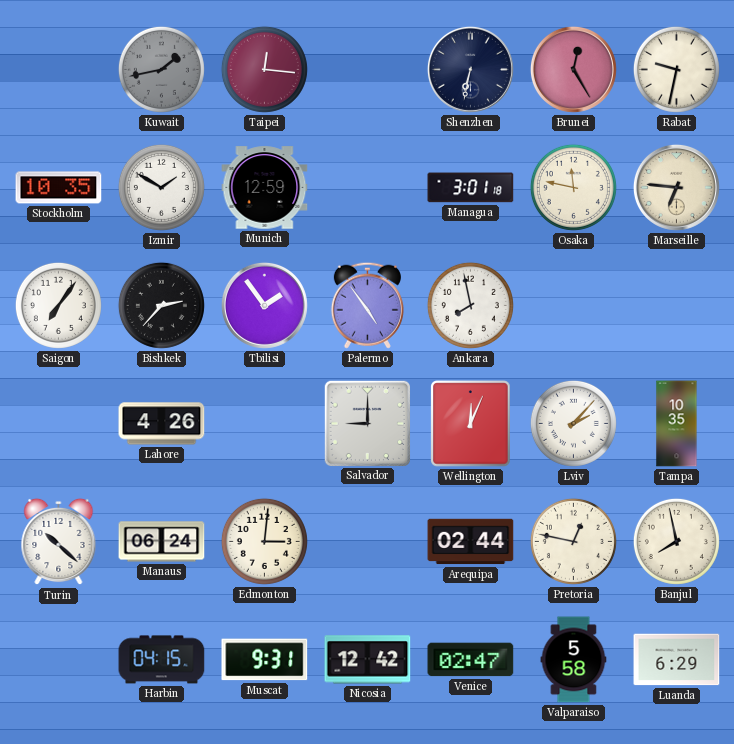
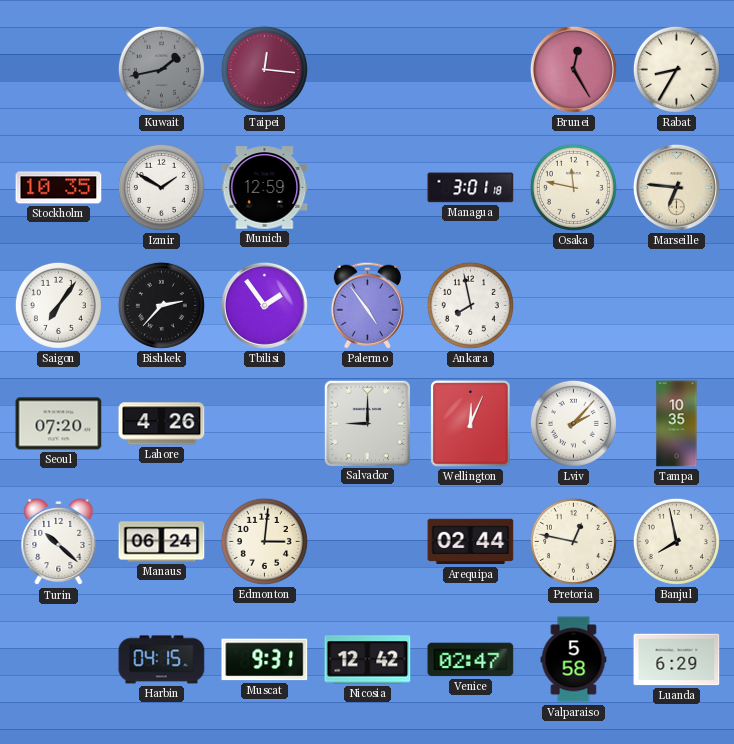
Shenzhen: 6:32 -> none
Rabat: 9:32 -> 8:35
Seoul: none -> 07:20
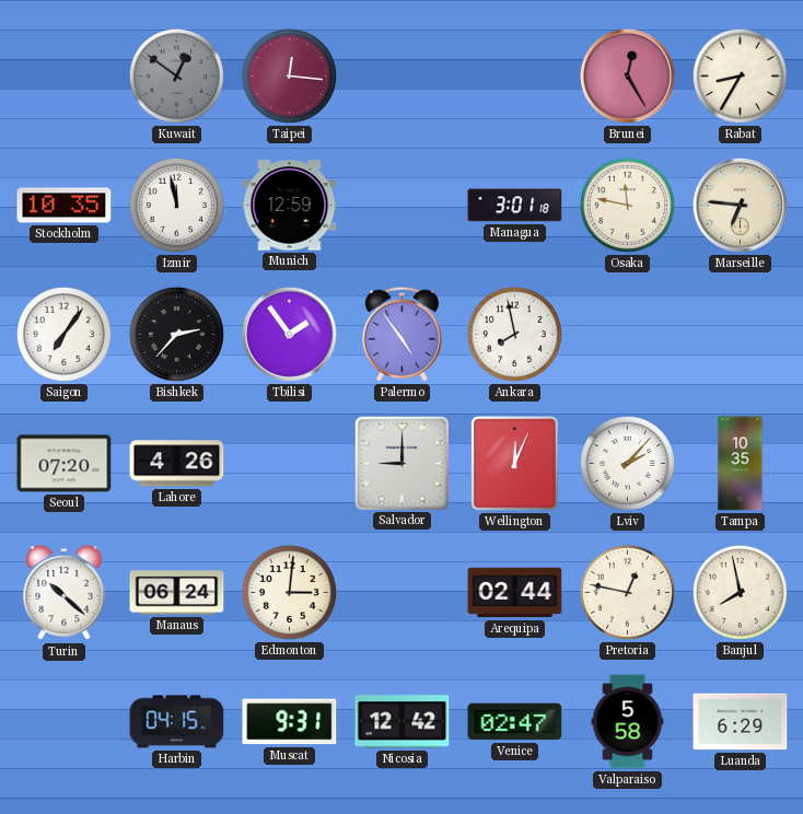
Kuwait: 1:43 -> 12:51
Izmir: 1:50 -> 11:58
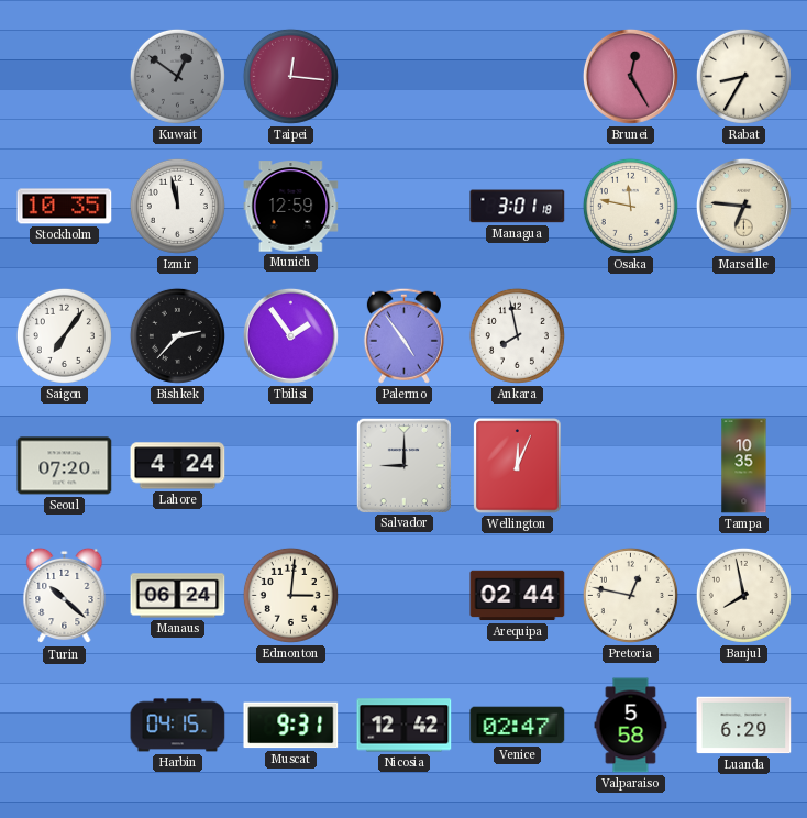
Lahore: 4:26 -> 4:24
Lviv: 2:07 -> none
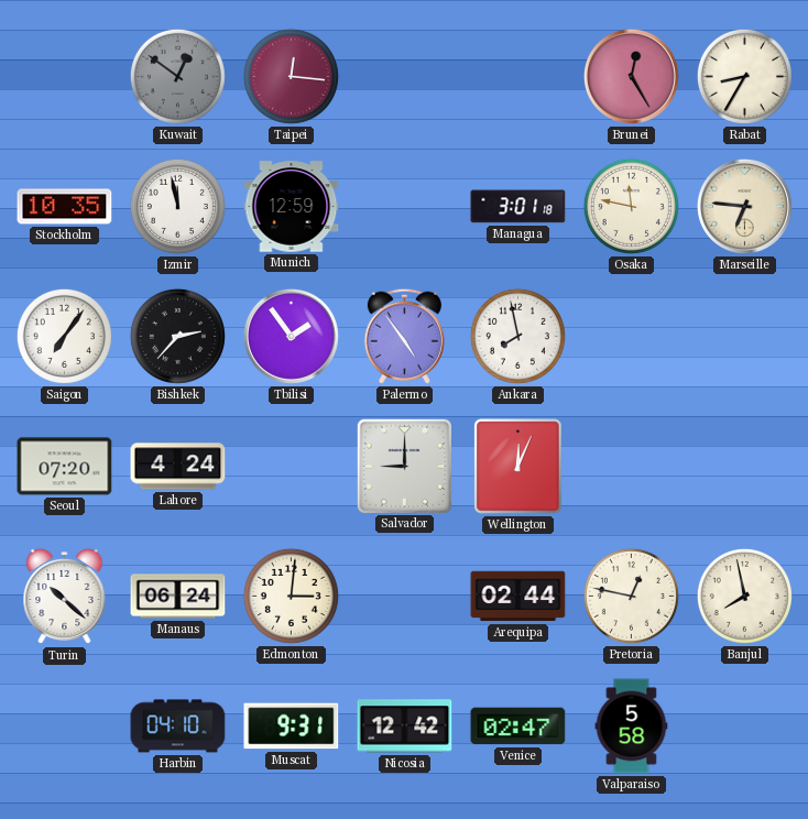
Tampa: 10:35 -> none
Harbin: 04:15 -> 04:10
Luanda: 6:29 -> none
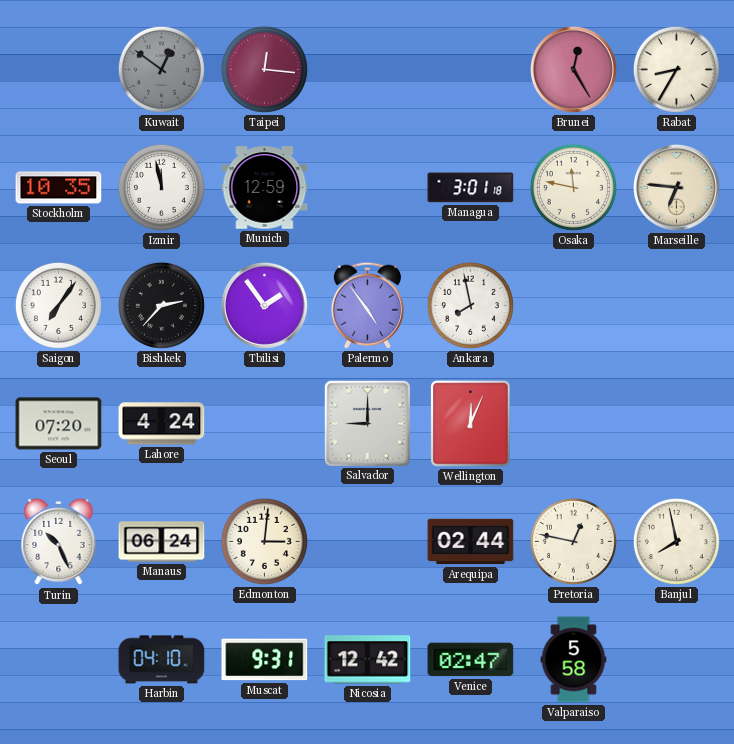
Turin: 10:22 -> 10:26
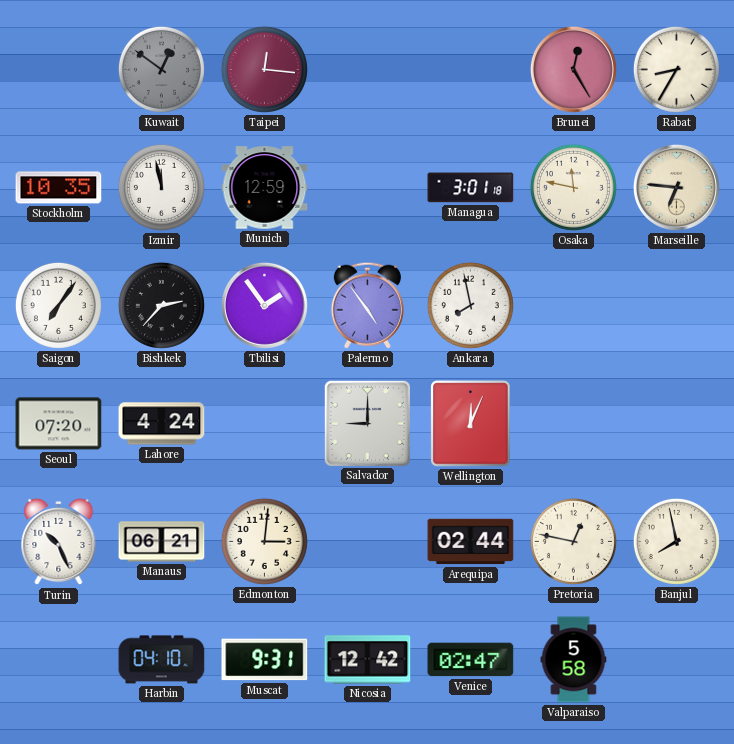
Manaus: 06:24 -> 06:21
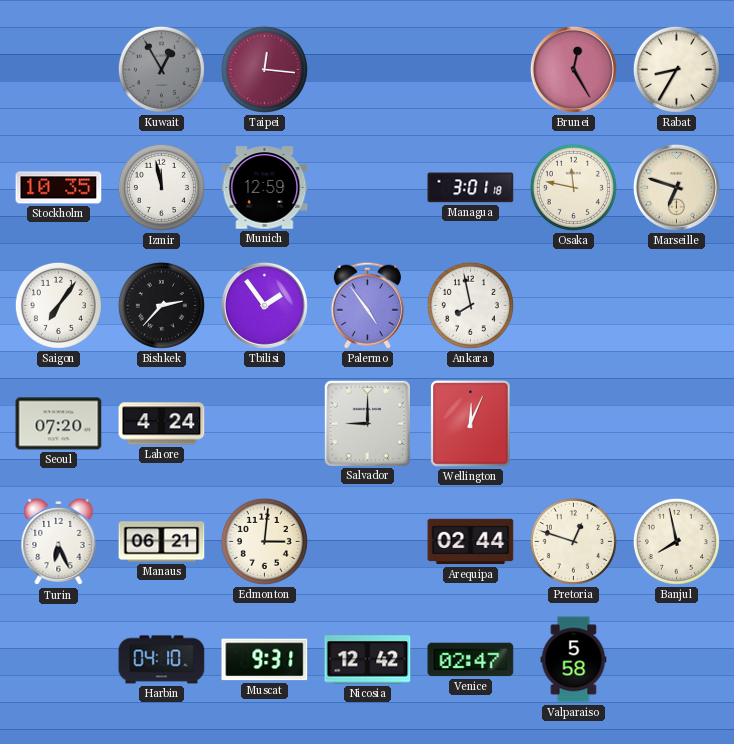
Kuwait: 12:51 -> 12:55
Marseille: 6:46 -> 6:48
Turin: 10:26 -> 6:26
Pretoria: 12:47 -> 12:48
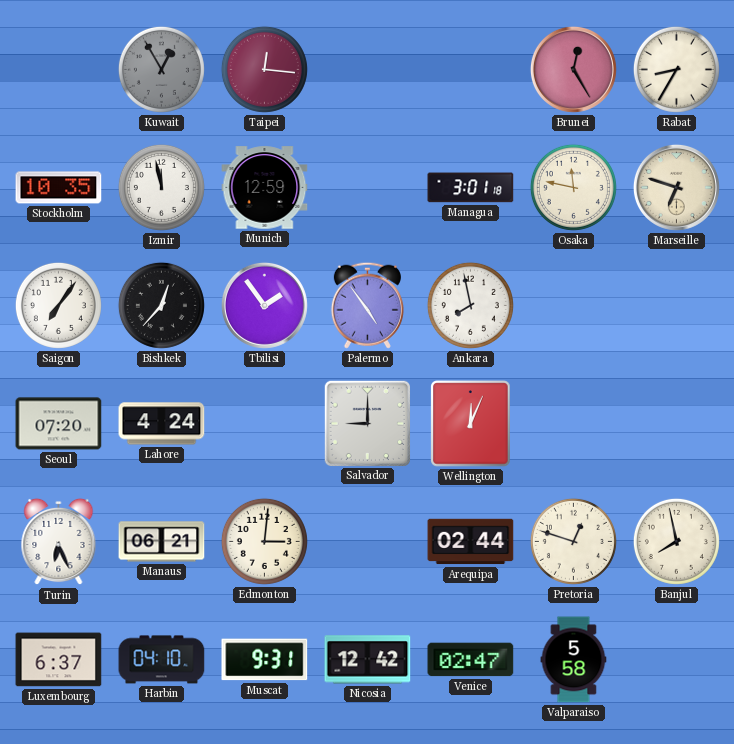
Bishkek: 2:37 -> 12:37
Luxembourg: none -> 6:37
